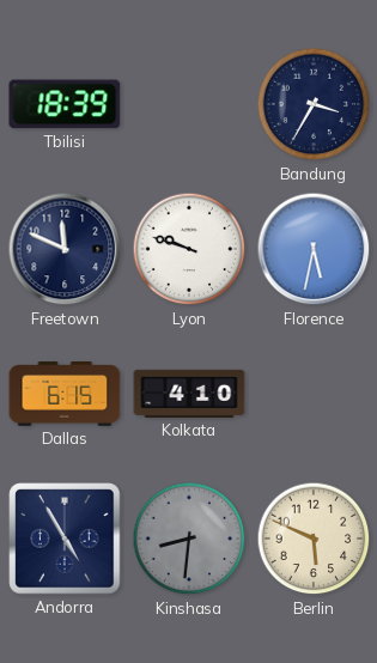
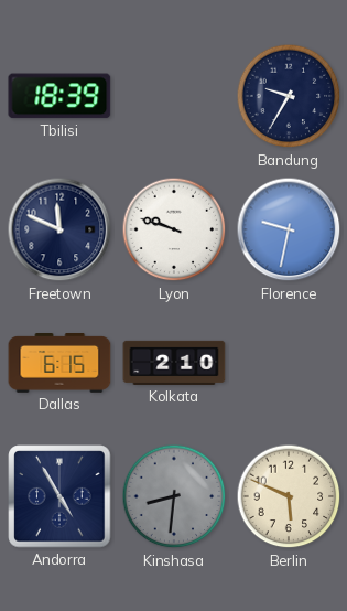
Bandung: 3:35 -> 9:35
Florence: 5:32 -> 9:32
Kolkata: 4:10 -> 2:10
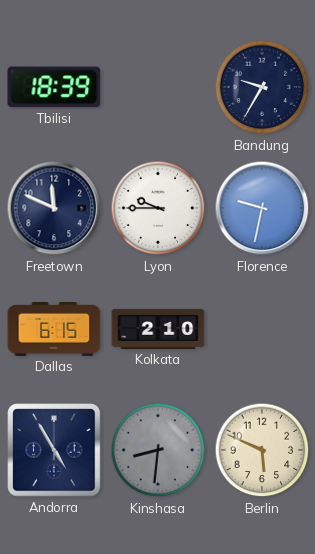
Lyon: 9:48 -> 9:45
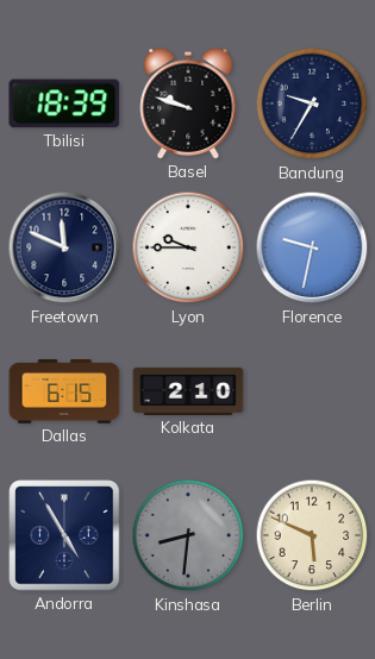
Basel: none -> 9:48
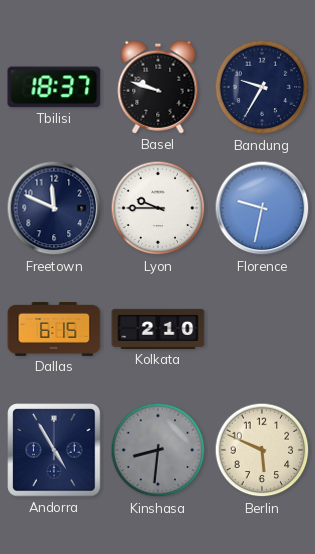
Tbilisi: 18:39 -> 18:37
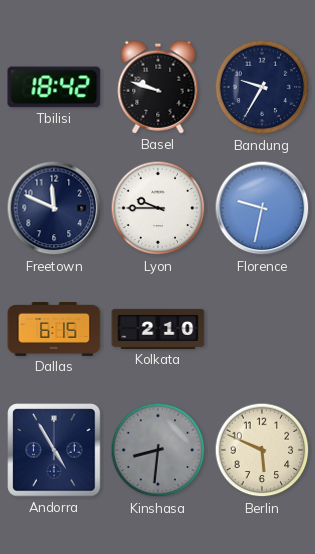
Tbilisi: 18:37 -> 18:42
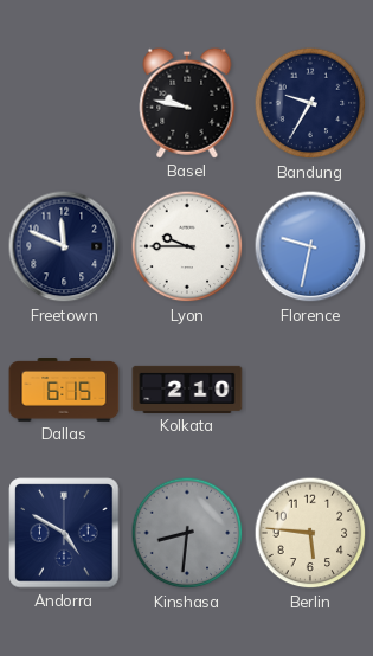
Tbilisi: 18:42 -> none
Basel: 9:48 -> 9:47
Andorra: 4:55 -> 4:50
Berlin: 5:49 -> 5:46
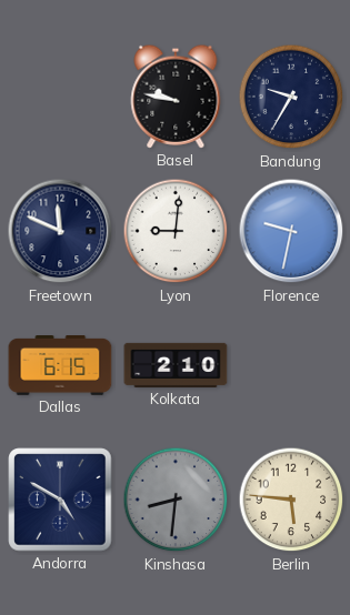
Lyon: 9:45 -> 9:01
